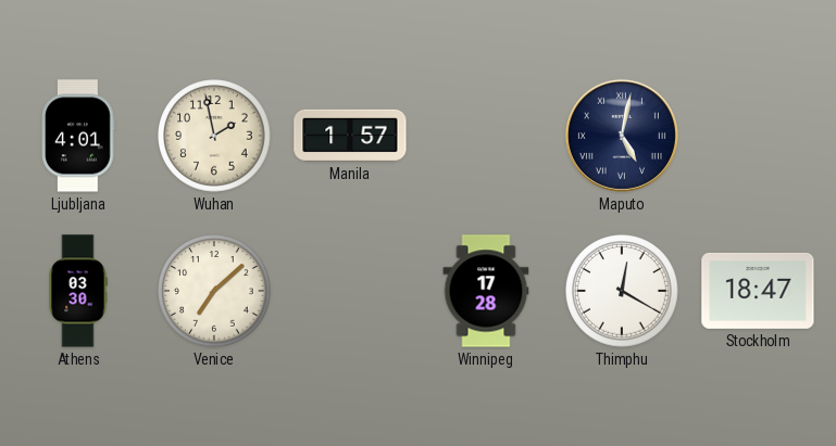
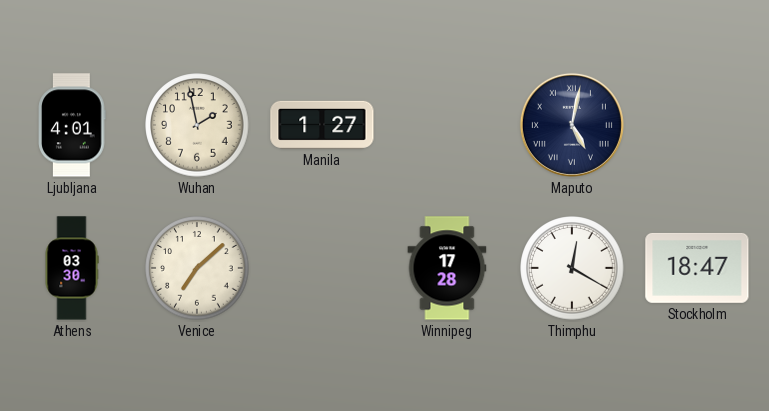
Manila: 1:57 -> 1:27
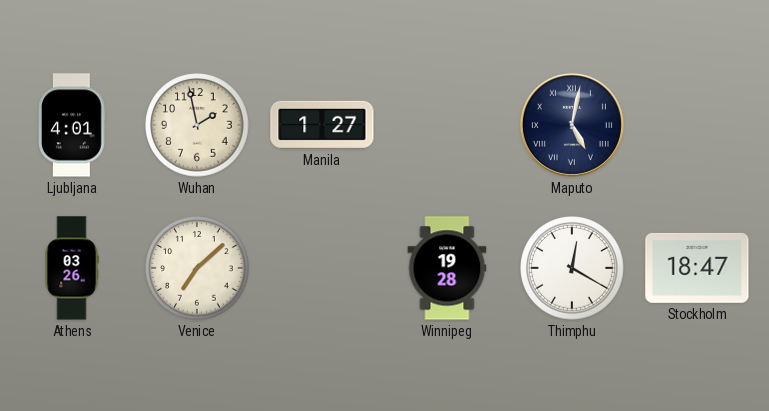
Athens: 03:30 -> 03:26
Winnipeg: 17:28 -> 19:28
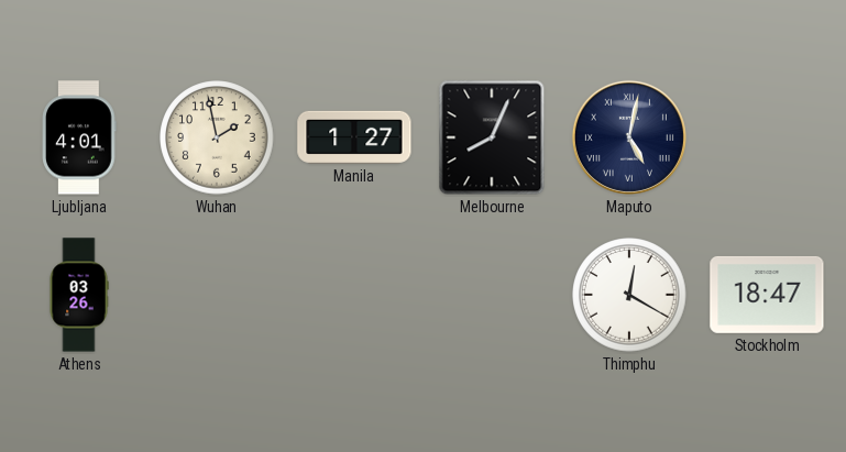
Melbourne: none -> 8:04
Venice: 7:08 -> none
Winnipeg: 19:28 -> none
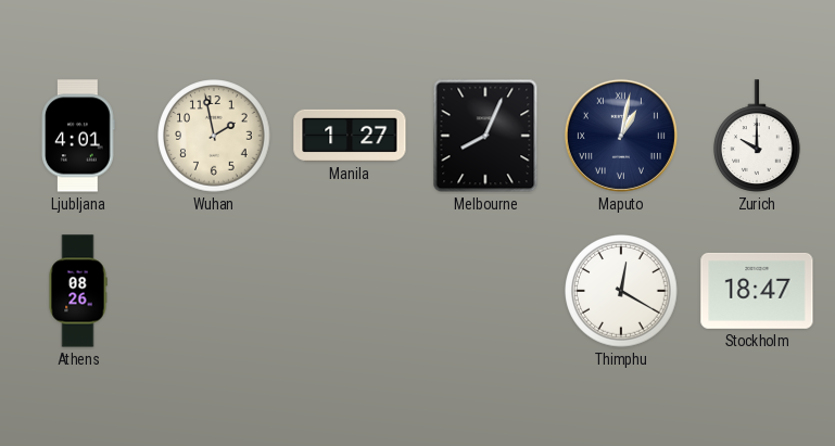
Maputo: 5:02 -> 1:02
Zurich: none -> 10:00
Athens: 03:26 -> 08:26
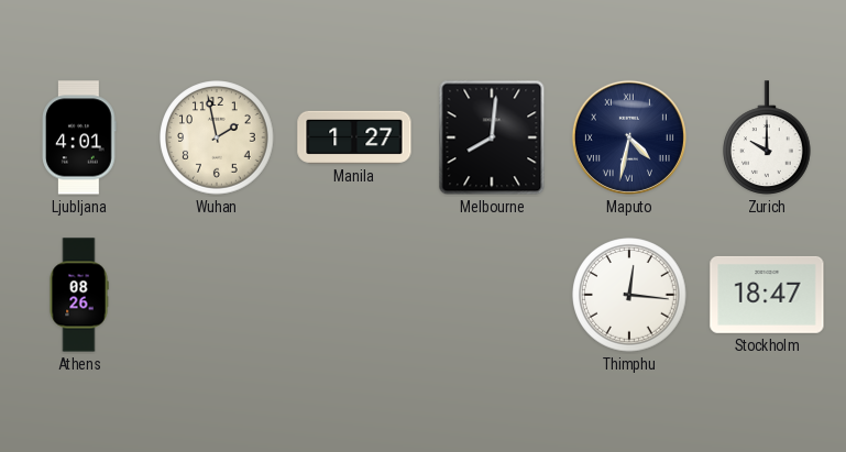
Melbourne: 8:04 -> 8:01
Maputo: 1:02 -> 4:32
Thimphu: 12:20 -> 12:16
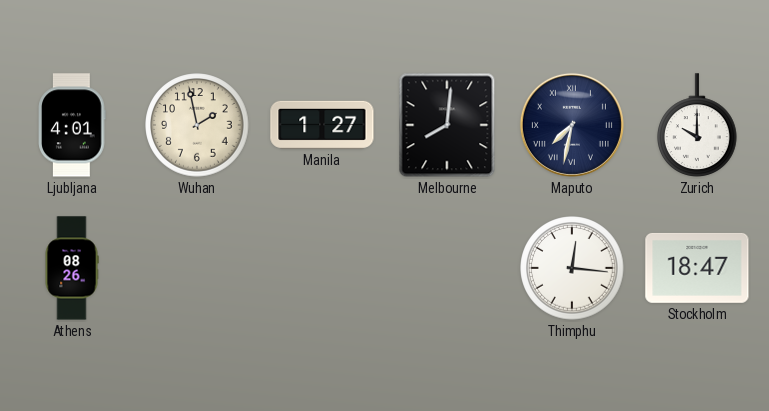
Maputo: 4:32 -> 7:32
